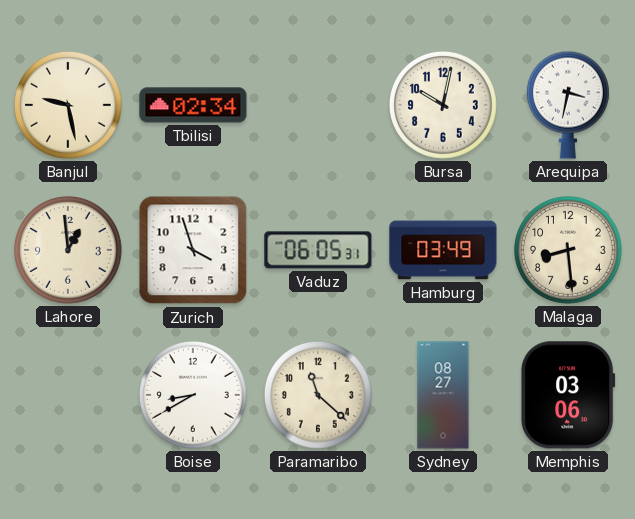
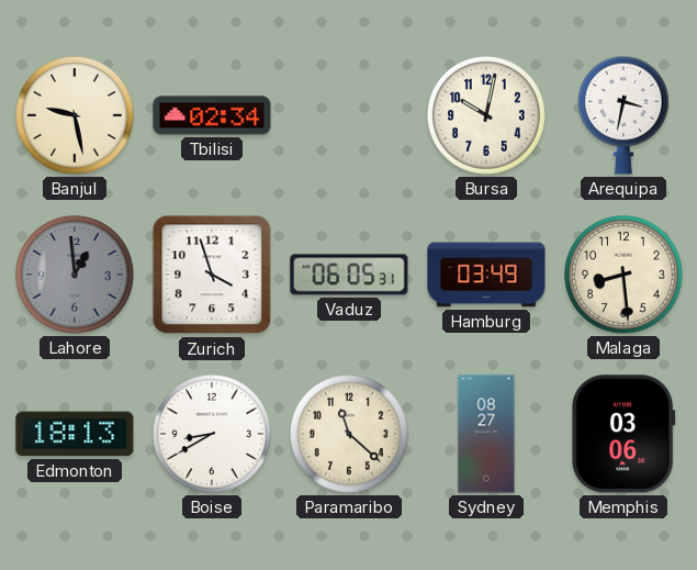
Lahore dial: cream -> grey
Edmonton: none -> 18:13
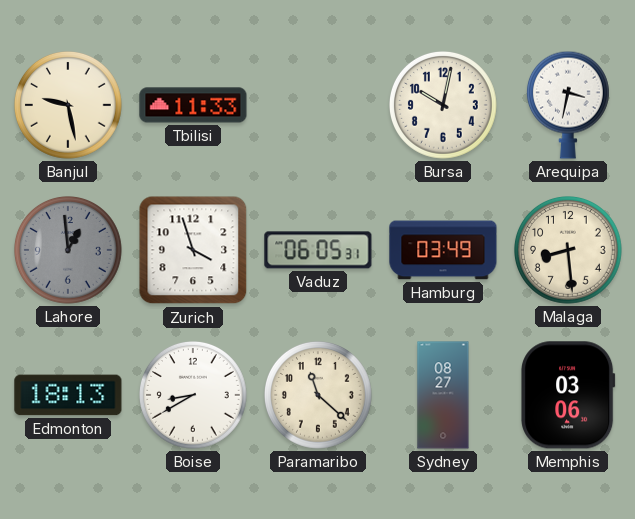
Tbilisi: 02:34 -> 11:33
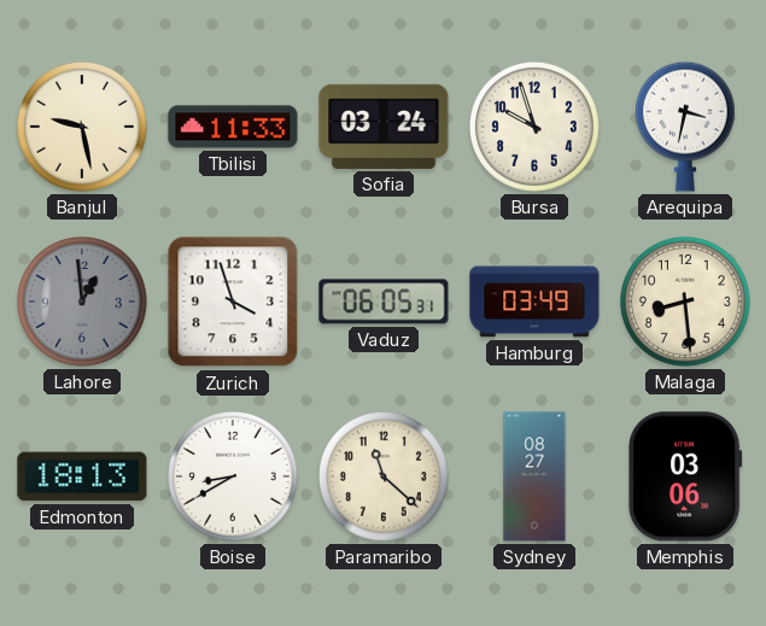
Sofia: none -> 03:24
Bursa: 10:02 -> 9:57
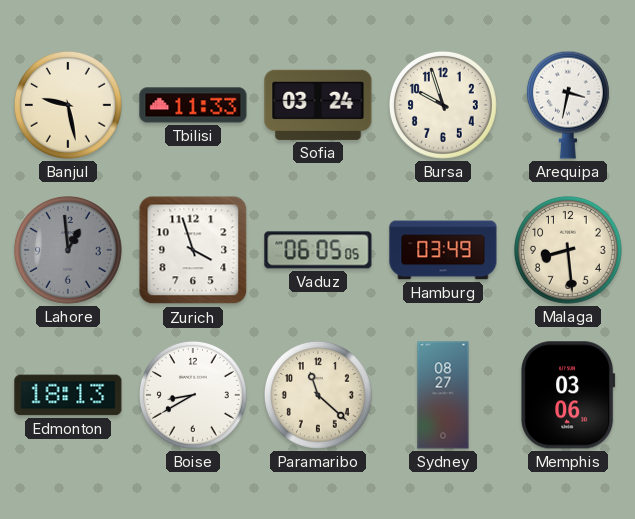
Vaduz: 06:05:31 -> 06:05:05
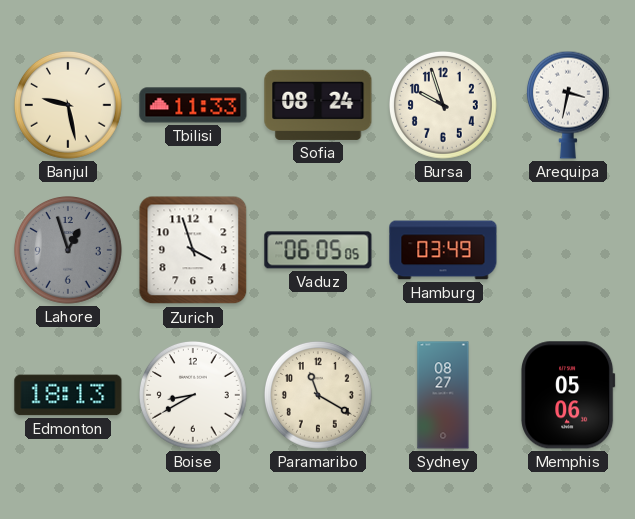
Sofia: 03:24 -> 08:24
Lahore: 12:59 -> 12:57
Malaga: 8:29 -> none
Paramaribo: 11:22 -> 11:20
Memphis: 03:06 -> 05:06
